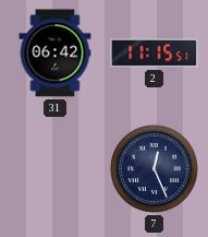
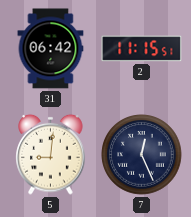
5: none -> 9:01
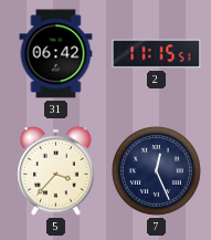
5: 9:01 -> 3:37
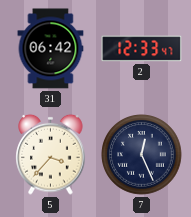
2: 11:15 -> 12:33
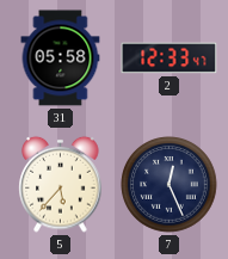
31: 06:42 -> 05:58
5: 3:37 -> 5:37
